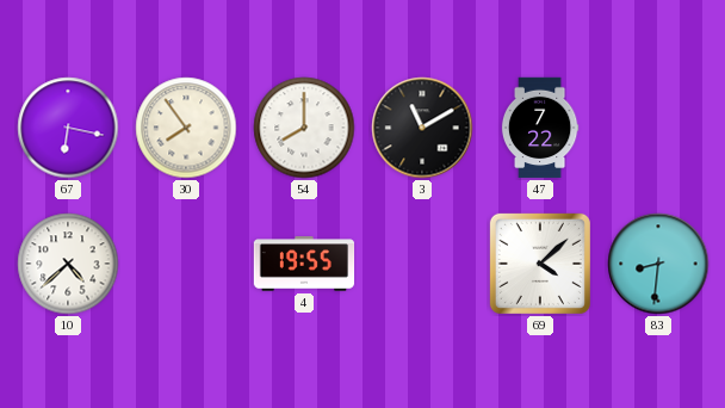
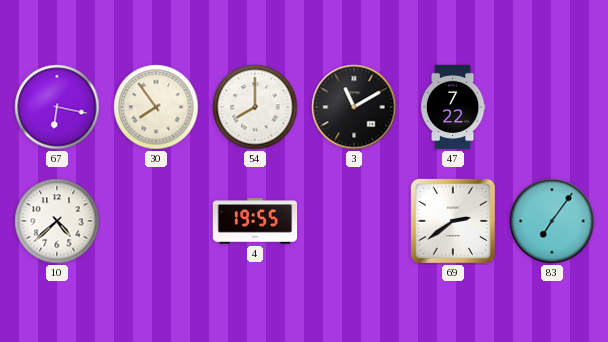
69: 4:08 -> 2:39
83: 8:31 -> 7:06
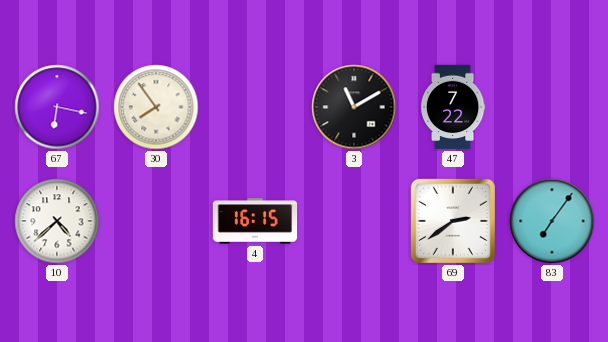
54: 8:00 -> none
4: 19:55 -> 16:15
